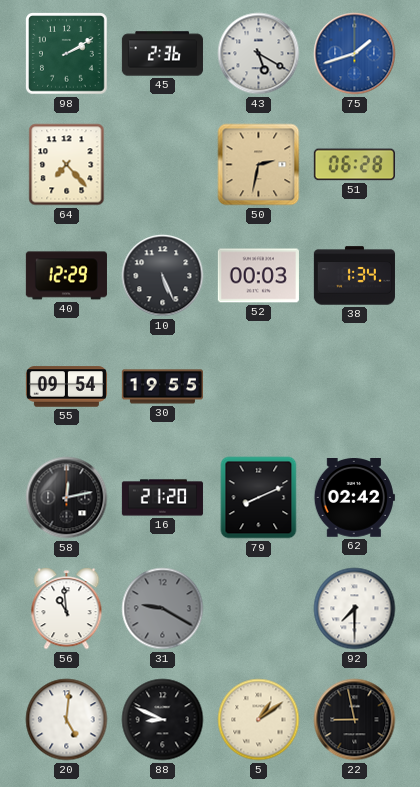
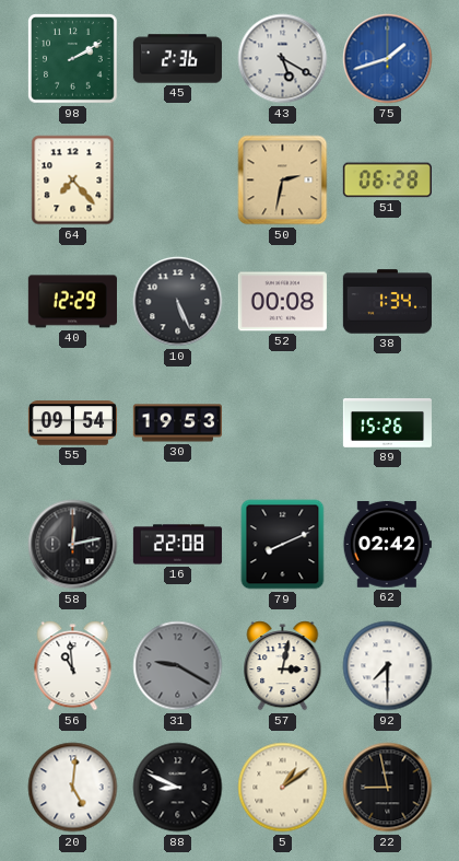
52: 00:03 -> 00:08
30: 19:55 -> 19:53
89: none -> 15:26
16: 21:20 -> 22:08
57: none -> 3:02
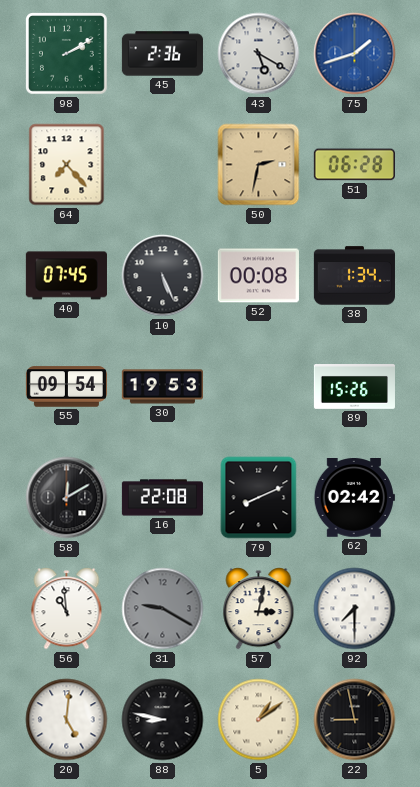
40: 12:29 -> 07:45
58: 12:13 -> 12:10
88: 8:49 -> 8:47
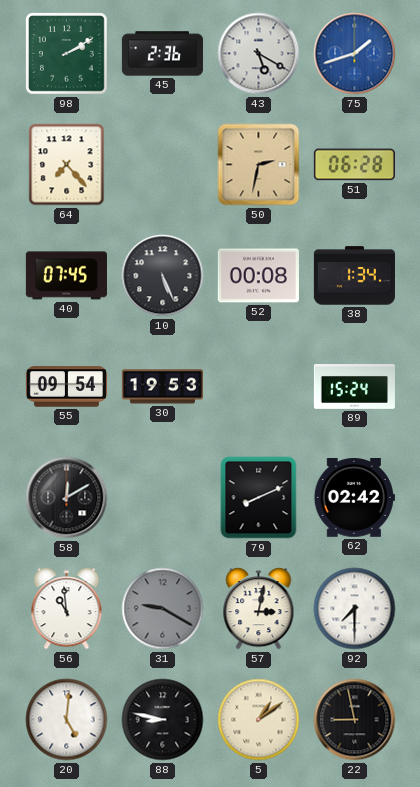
89: 15:26 -> 15:24
16: 22:08 -> none
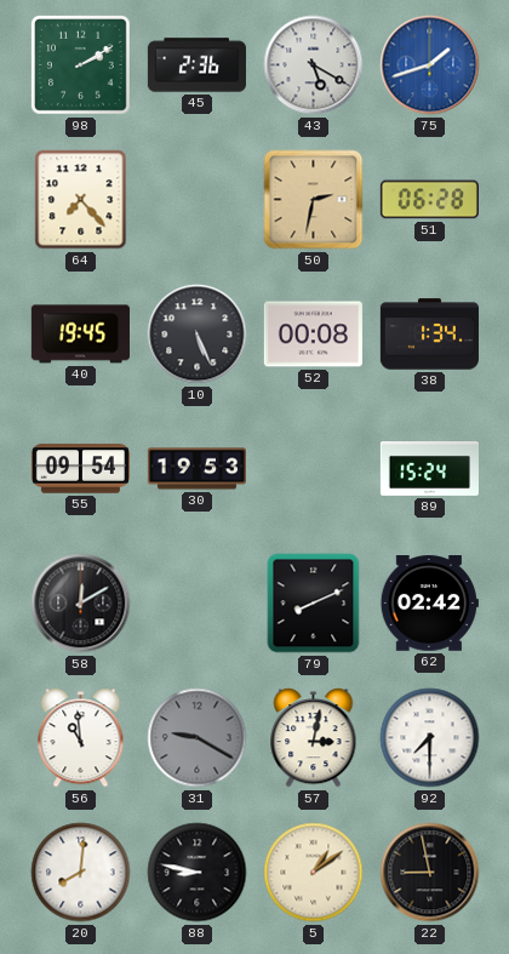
40: 07:45 -> 19:45
20: 5:01 -> 8:01
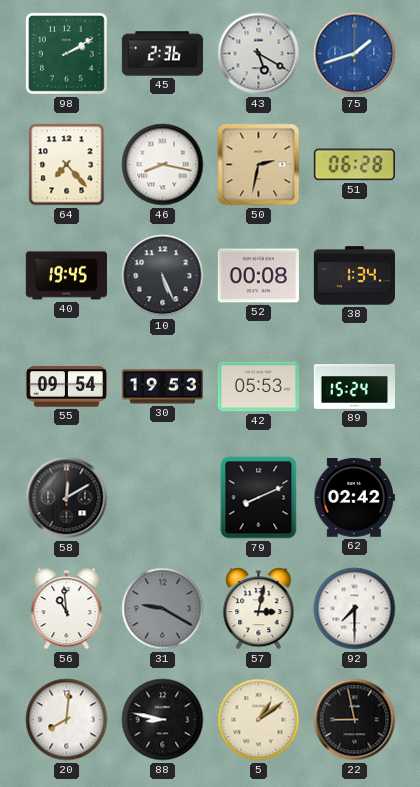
46: none -> 8:17
42: none -> 05:53
